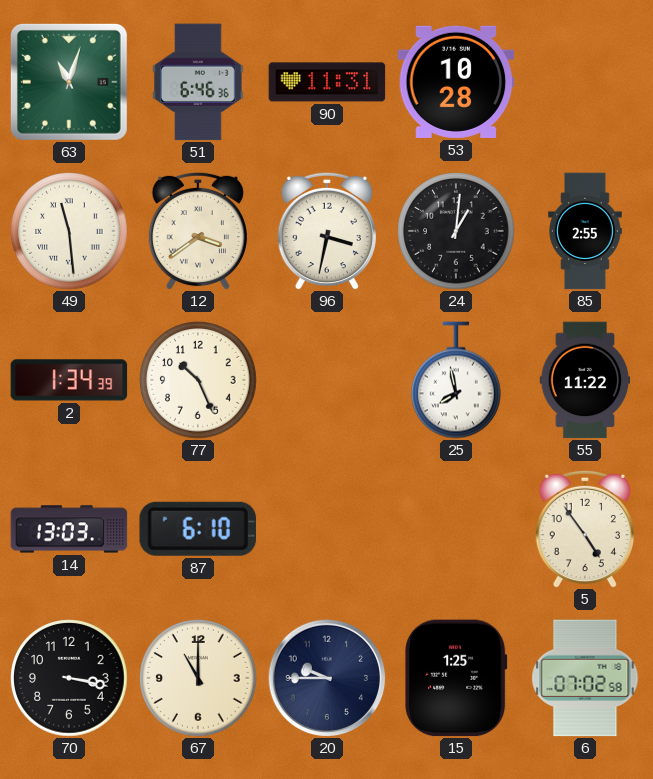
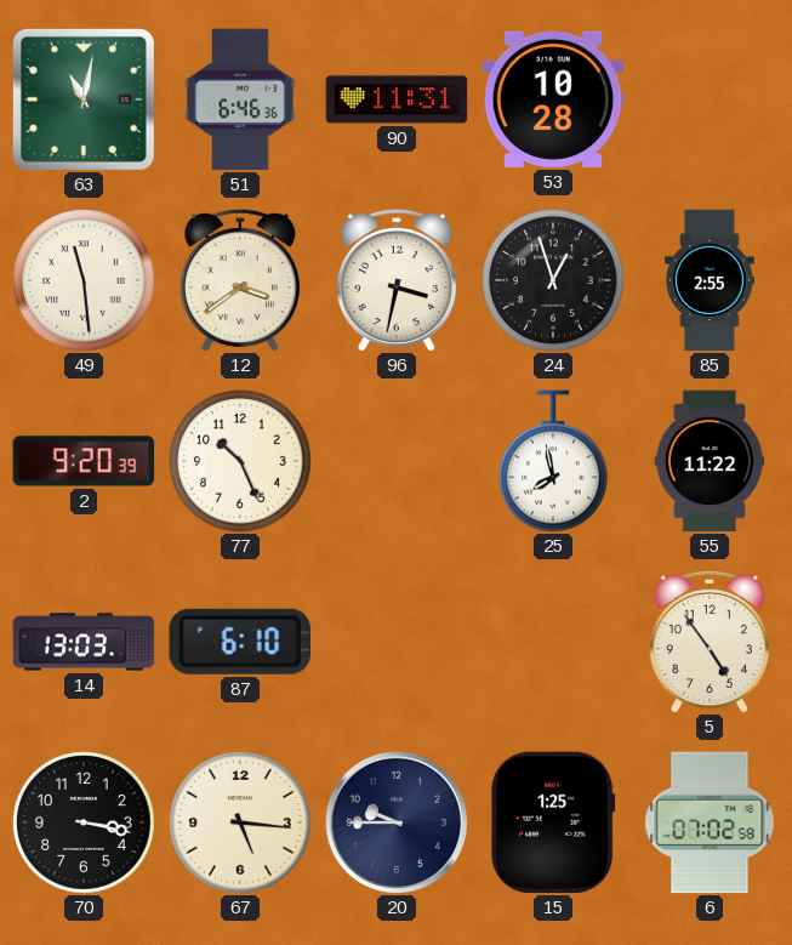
63: 11:03 -> 11:02
24: 1:01 -> 12:57
2: 1:34 -> 9:20
67: 11:00 -> 5:16
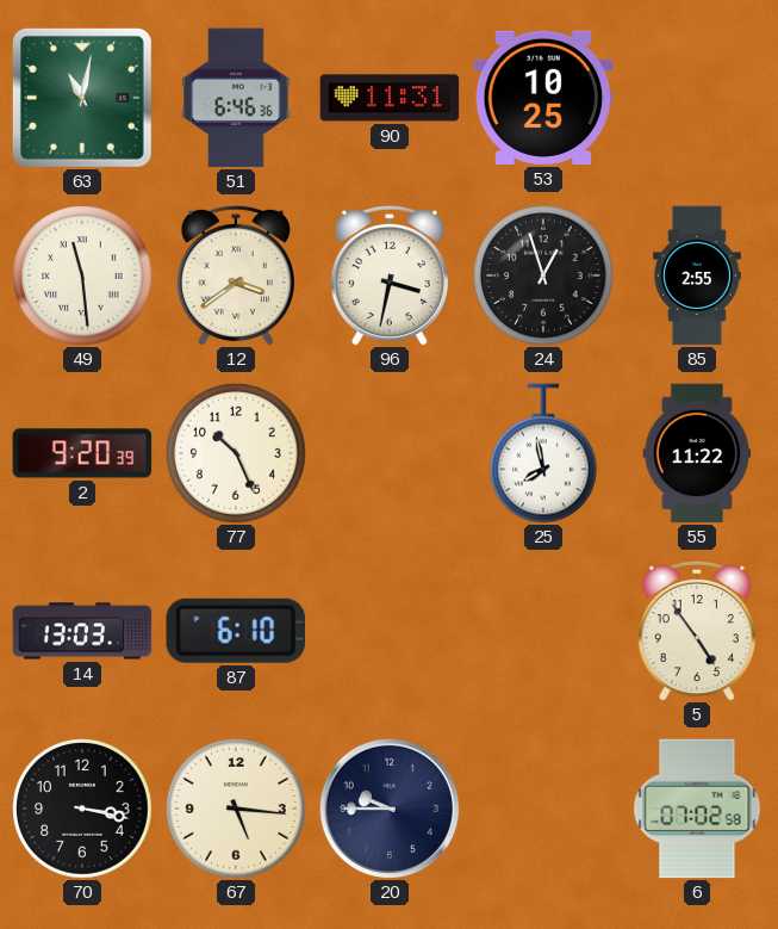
53: 10:28 -> 10:25
15: 1:25 -> none
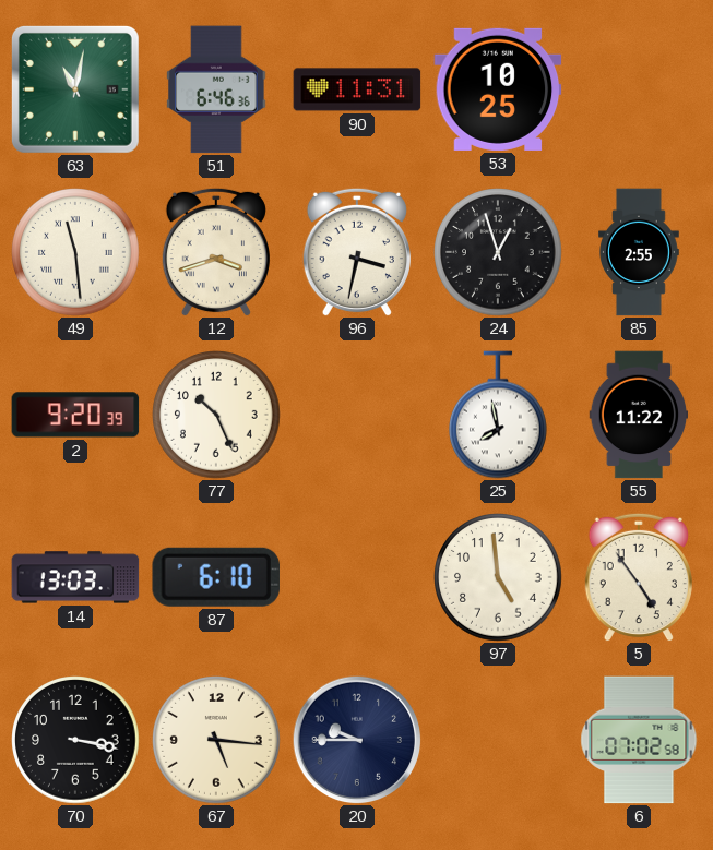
12: 3:39 -> 3:42
97: none -> 4:59
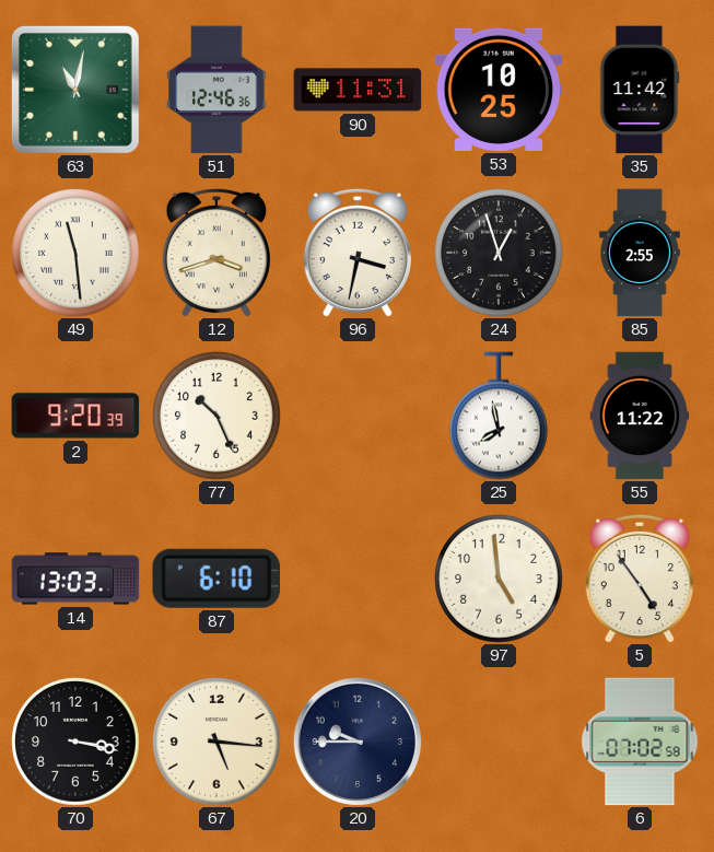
51: 6:46 -> 12:46
35: none -> 11:42
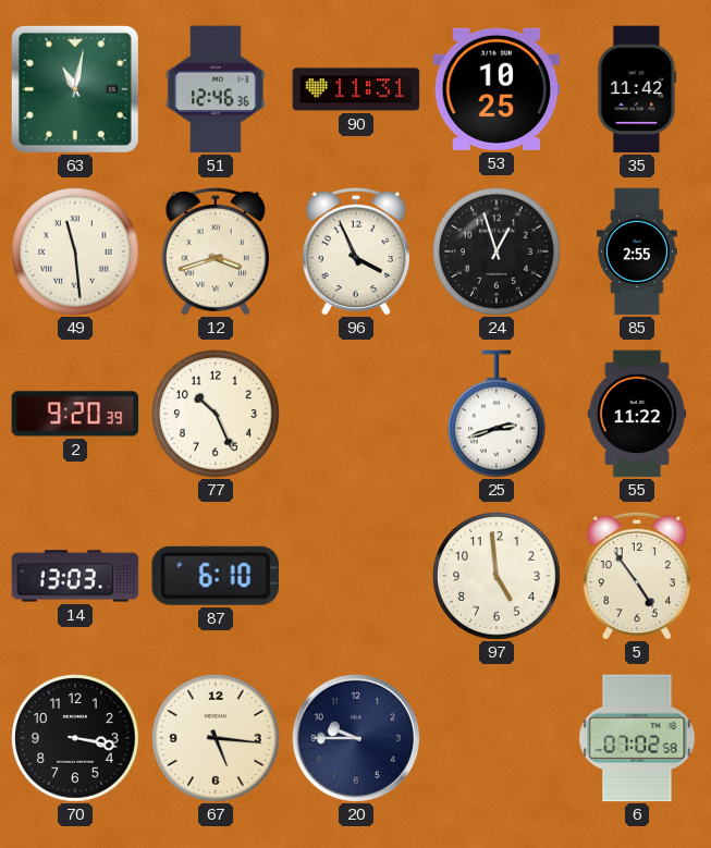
96: 3:32 -> 3:56
25: 7:58 -> 2:42
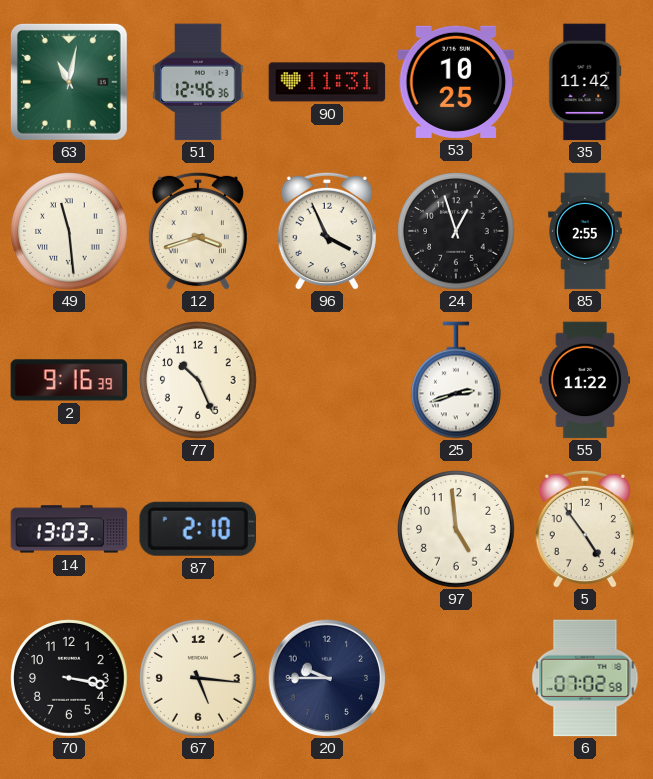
2: 9:20 -> 9:16
87: 6:10 -> 2:10
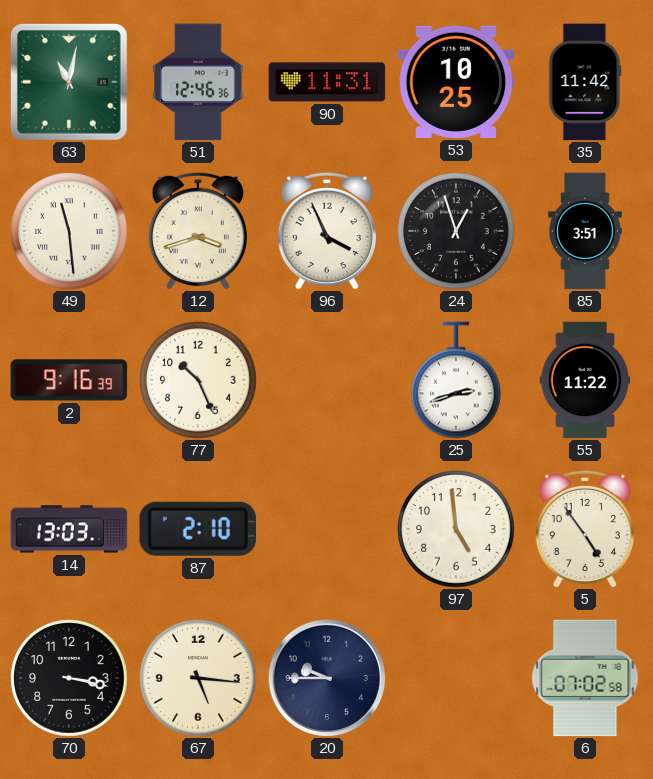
85: 2:55 -> 3:51
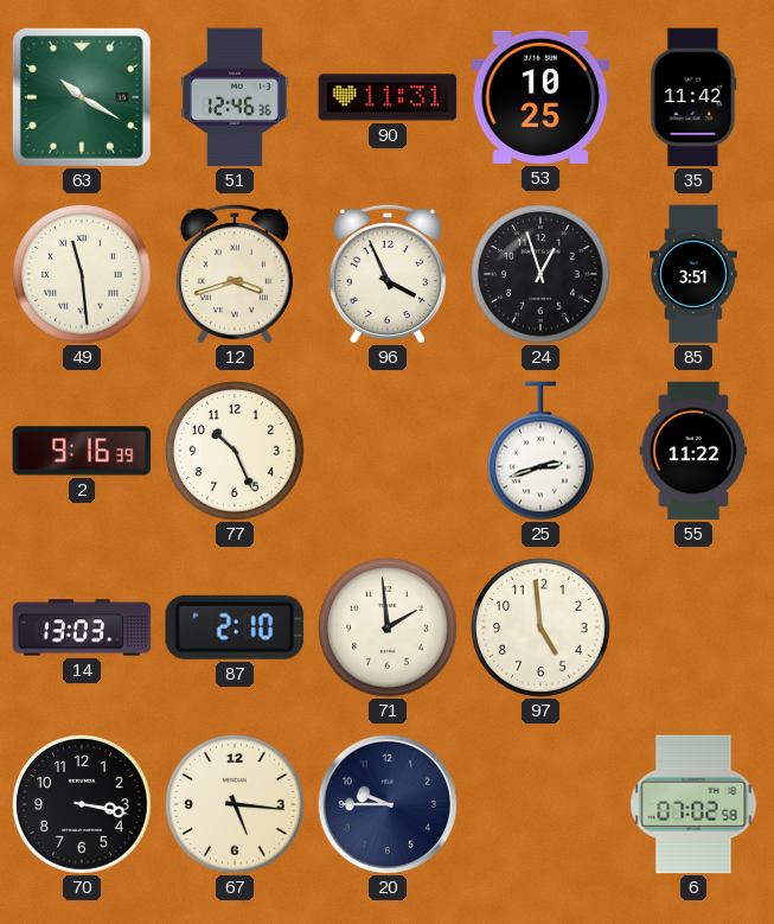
63: 11:02 -> 10:20
71: none -> 1:59
5: 4:54 -> none
